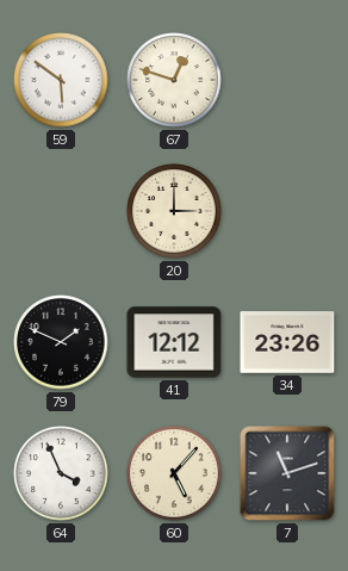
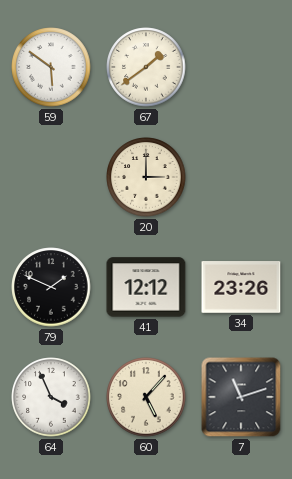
67: 12:48 -> 1:39
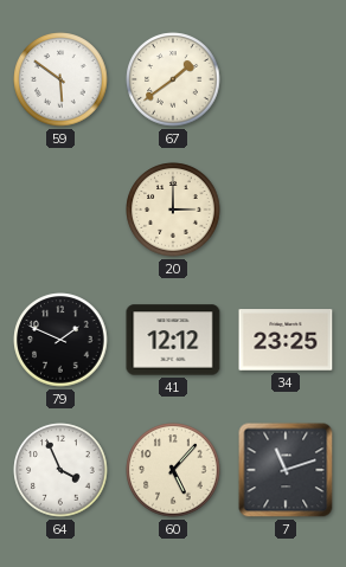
34: 23:26 -> 23:25
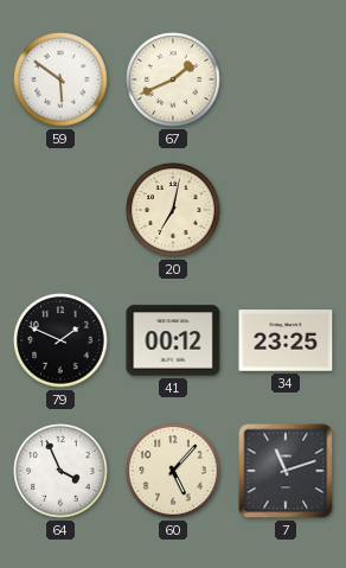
67: 1:39 -> 1:41
20: 3:00 -> 7:02
41: 12:12 -> 00:12
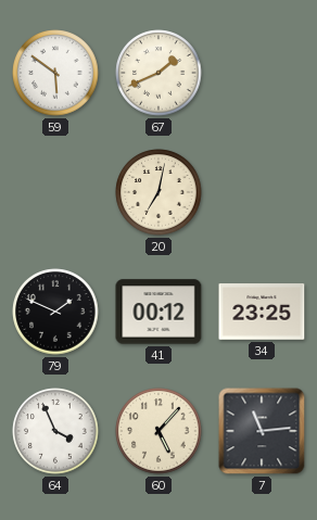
7: 11:12 -> 11:14
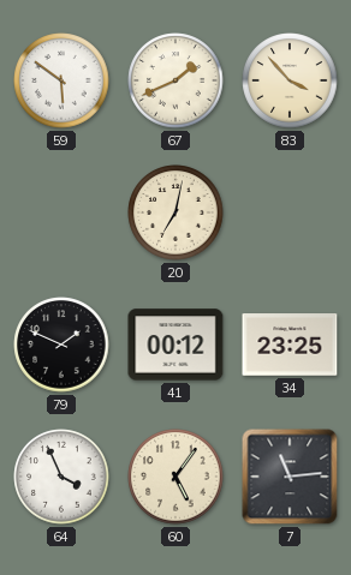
83: none -> 3:53
60: 5:07 -> 5:06
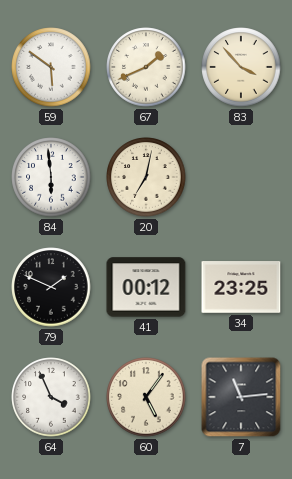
84: none -> 5:59
